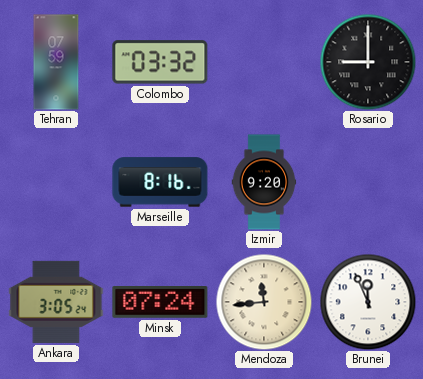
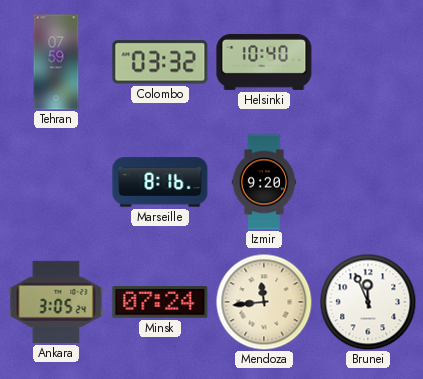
Helsinki: none -> 10:40
Rosario: 9:00 -> none
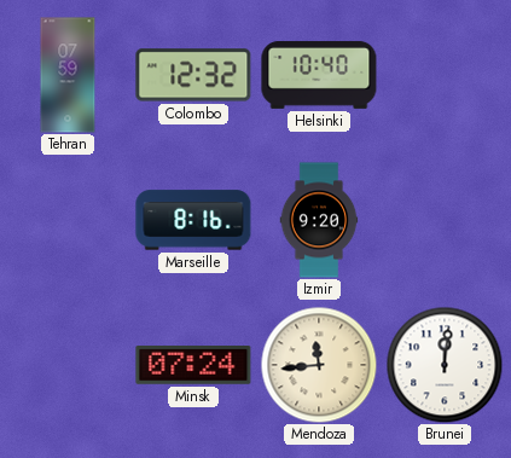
Colombo: 03:32 -> 12:32
Ankara: 3:05 -> none
Brunei: 11:56 -> 12:01
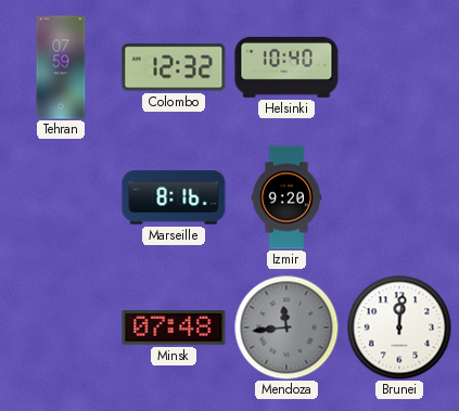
Minsk: 07:24 -> 07:48
Mendoza dial: cream -> grey
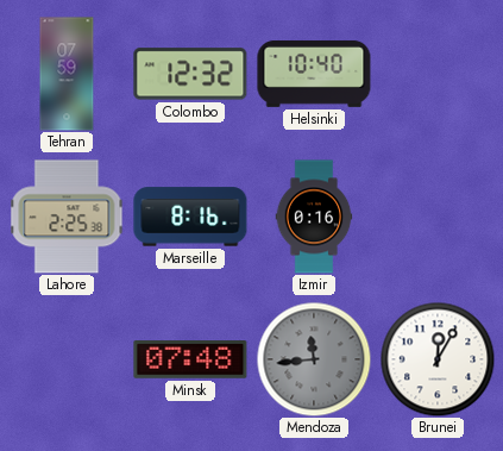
Lahore: none -> 2:25
Izmir: 9:20 -> 0:16
Brunei: 12:01 -> 12:05
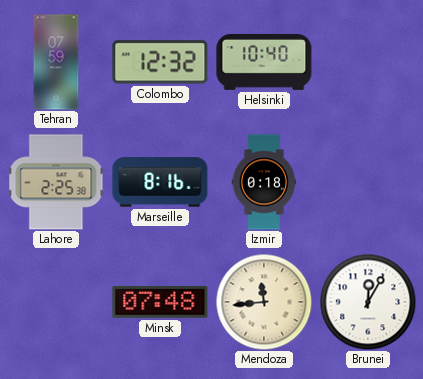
Izmir: 0:16 -> 0:18
Mendoza dial: grey -> cream
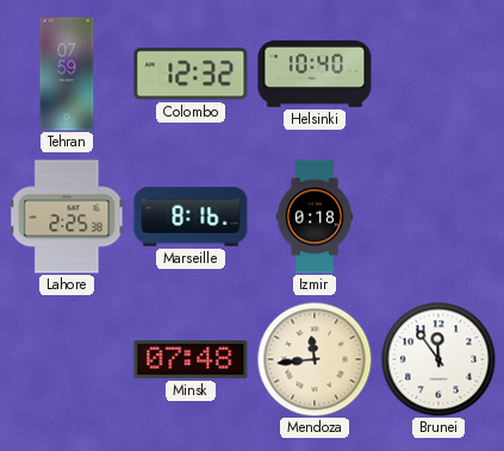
Brunei: 12:05 -> 11:54
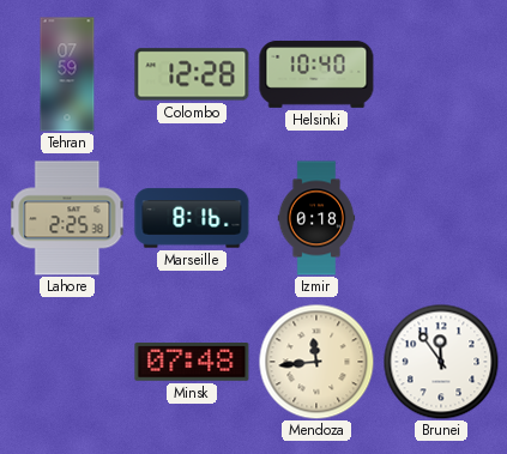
Colombo: 12:32 -> 12:28
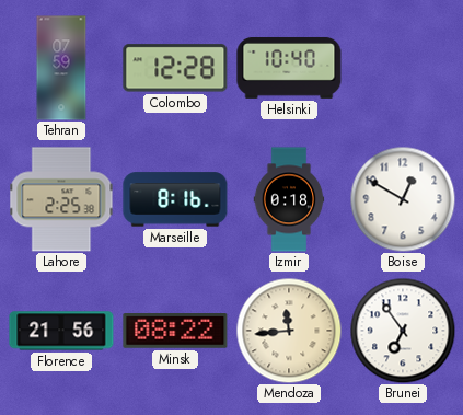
Boise: none -> 12:50
Florence: none -> 21:56
Minsk: 07:48 -> 08:22
Brunei: 11:54 -> 6:54
